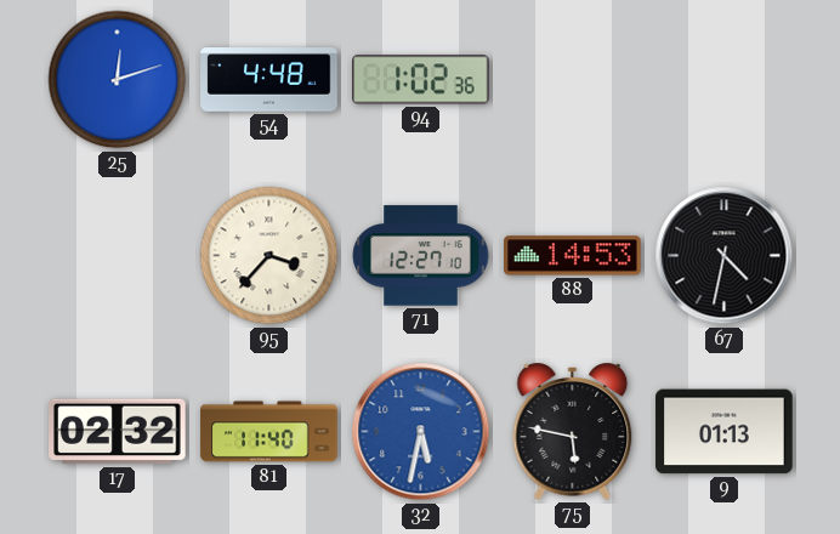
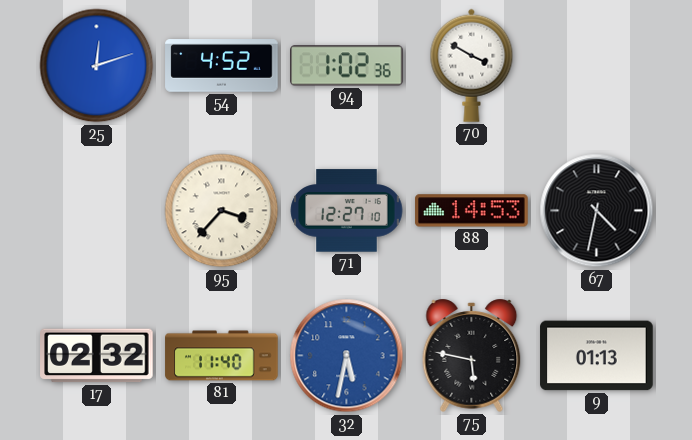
54: 4:48 -> 4:52
70: none -> 3:50
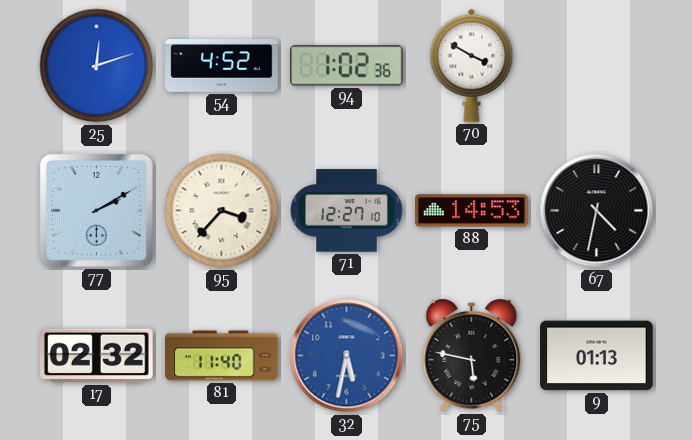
77: none -> 2:10
